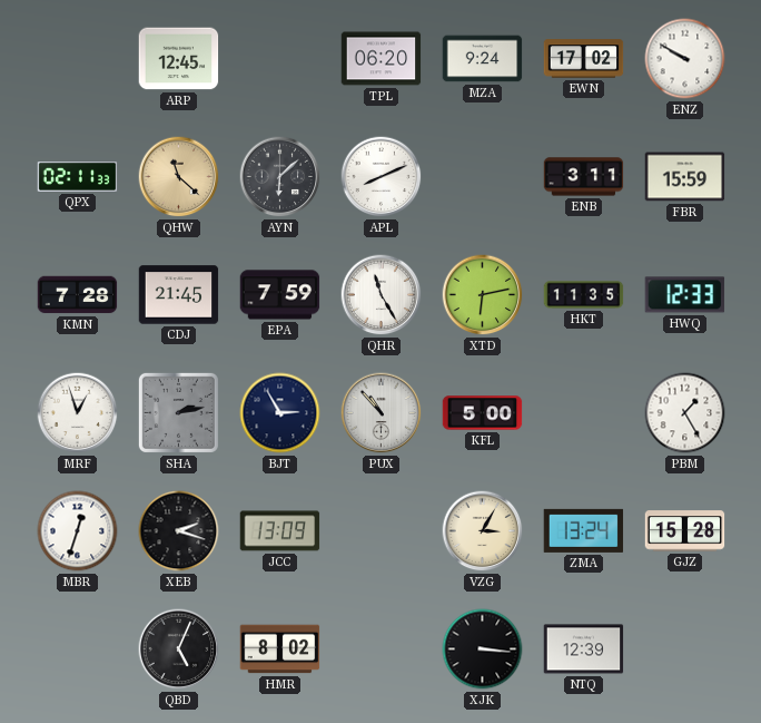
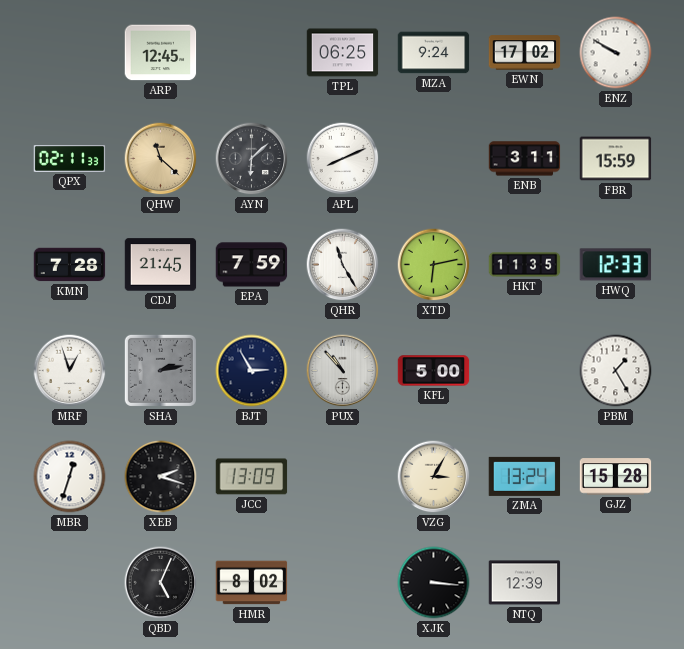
TPL: 06:20 -> 06:25
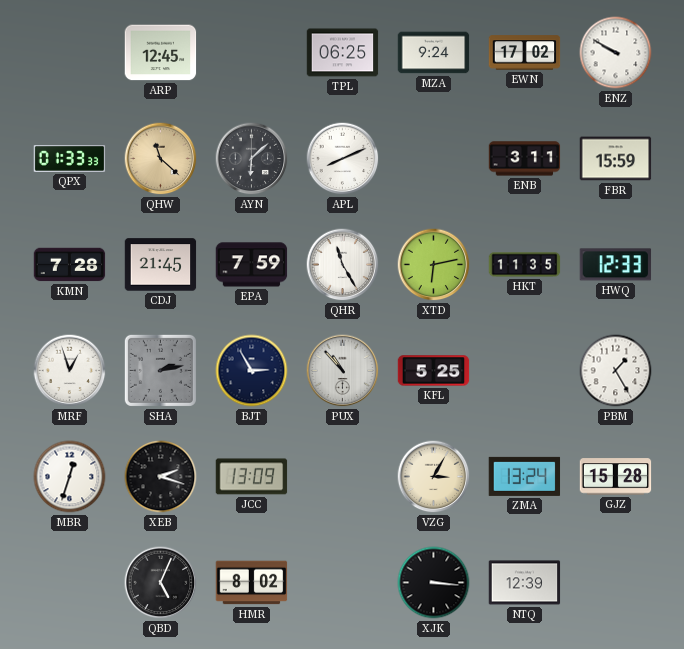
QPX: 02:11 -> 01:33
KFL: 5:00 -> 5:25
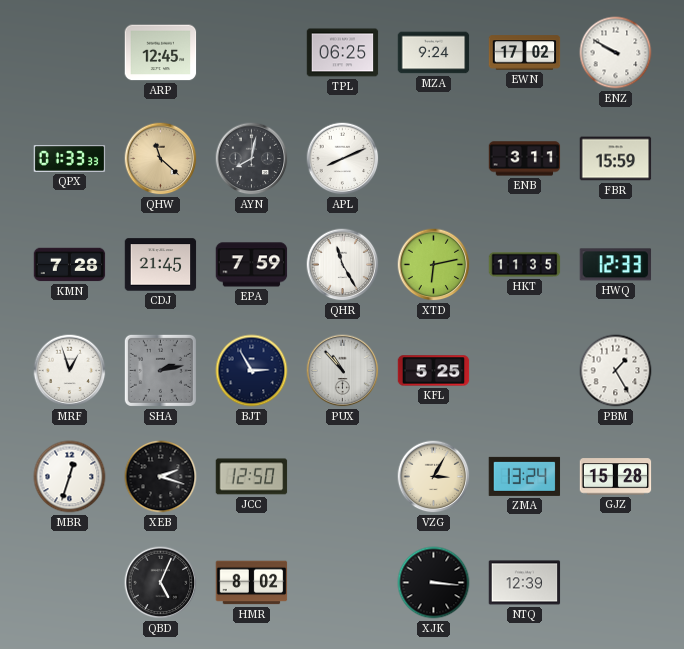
AYN: 6:08 -> 8:02
JCC: 13:09 -> 12:50
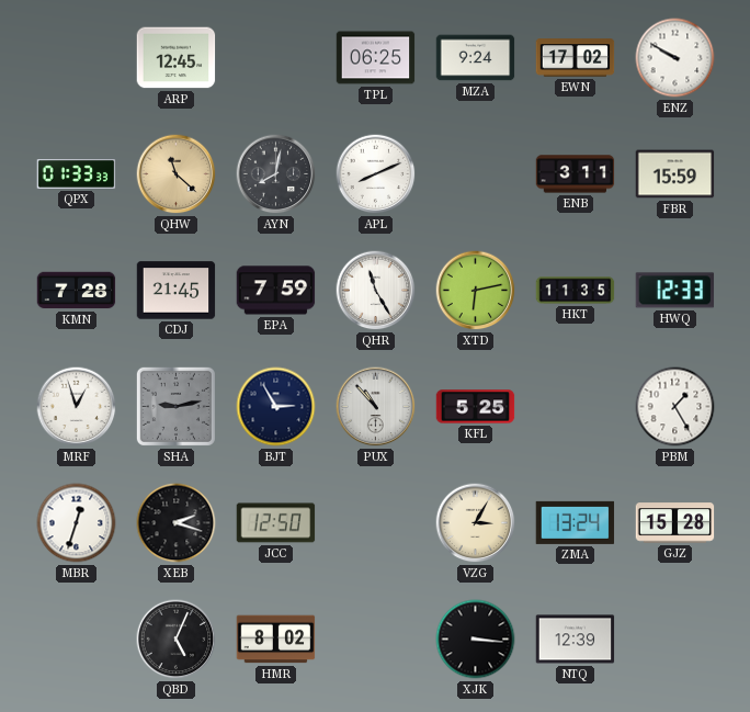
SHA: 2:13 -> 9:13
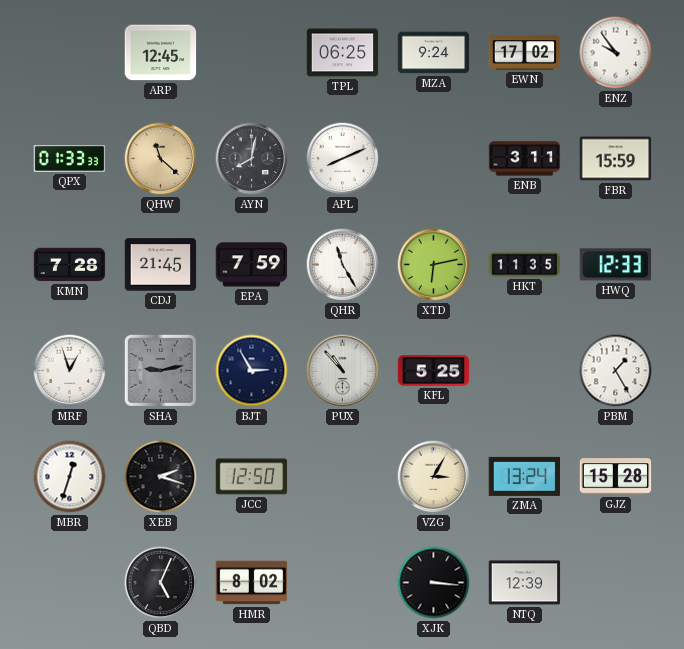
ENZ: 9:50 -> 9:54
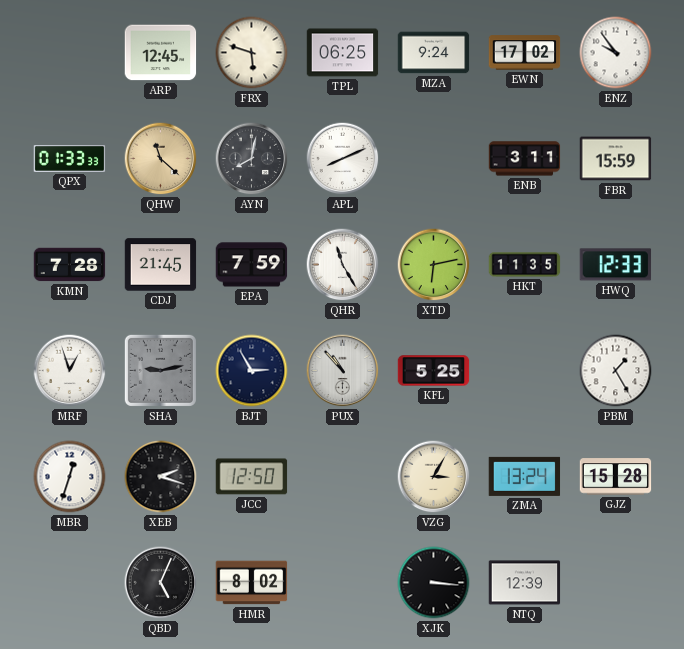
FRX: none -> 5:48
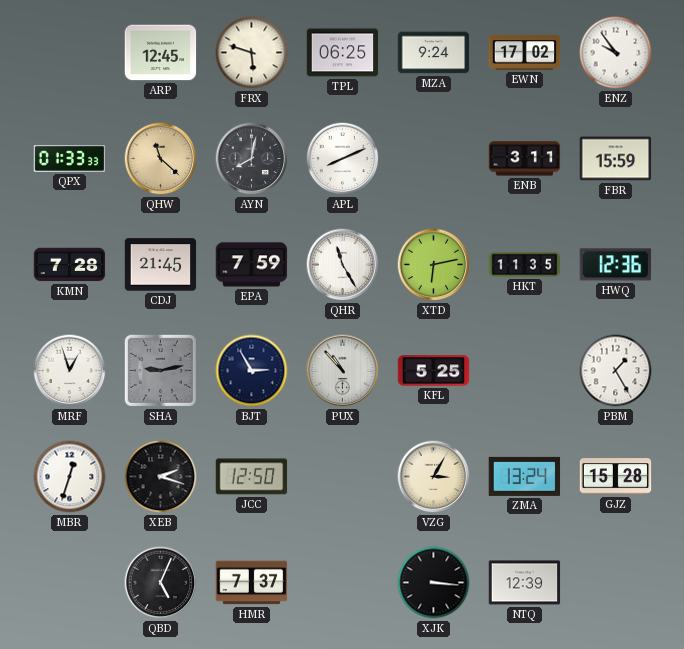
HWQ: 12:33 -> 12:36
HMR: 8:02 -> 7:37
